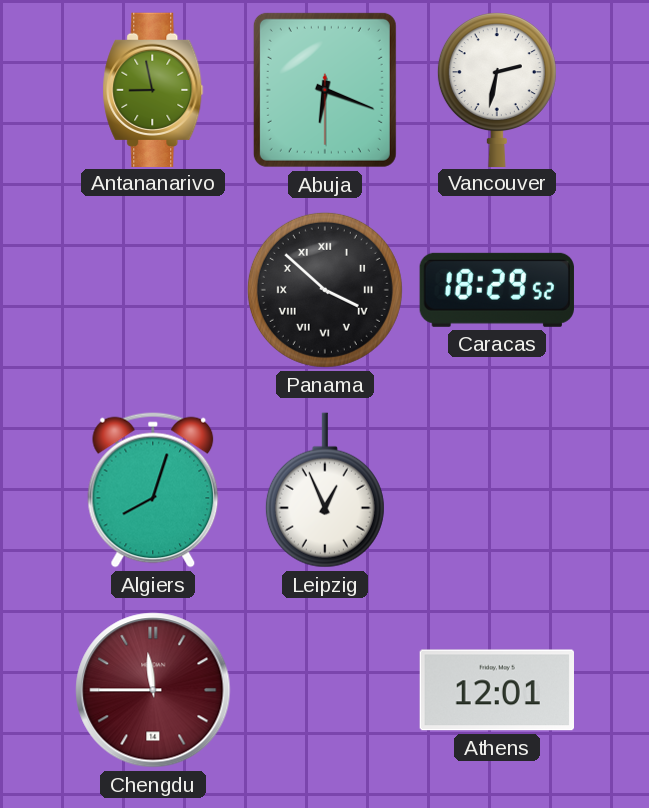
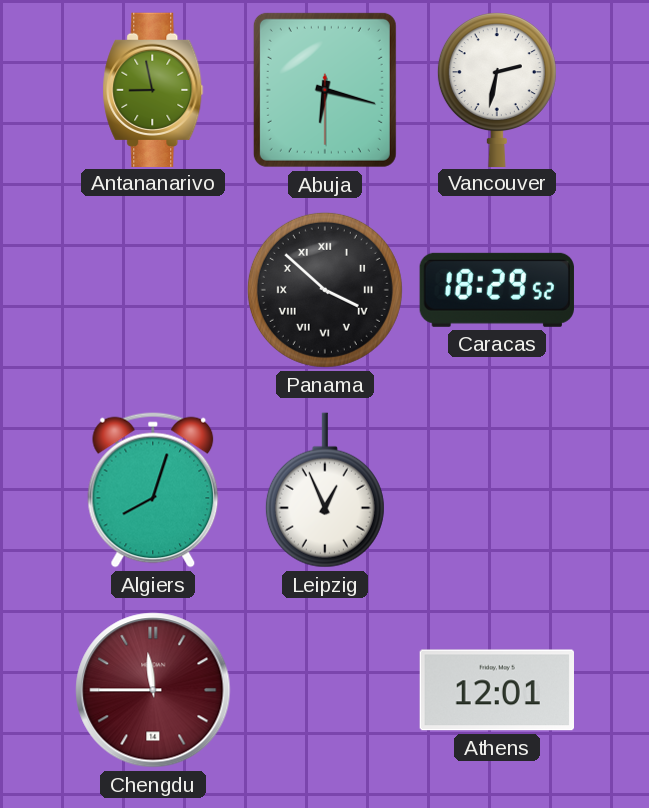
Abuja: 6:18 -> 6:17
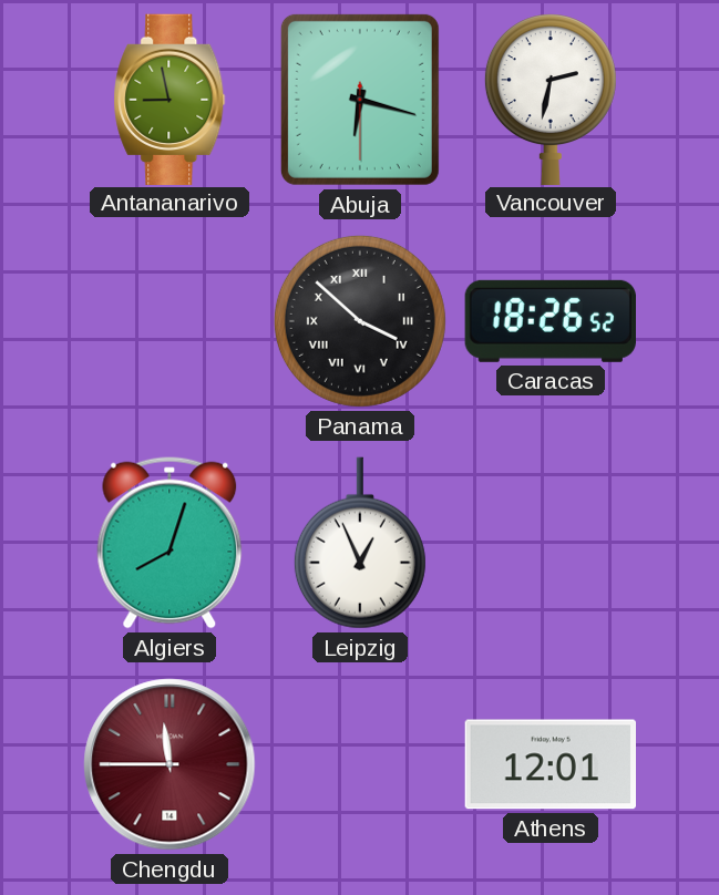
Caracas: 18:29 -> 18:26
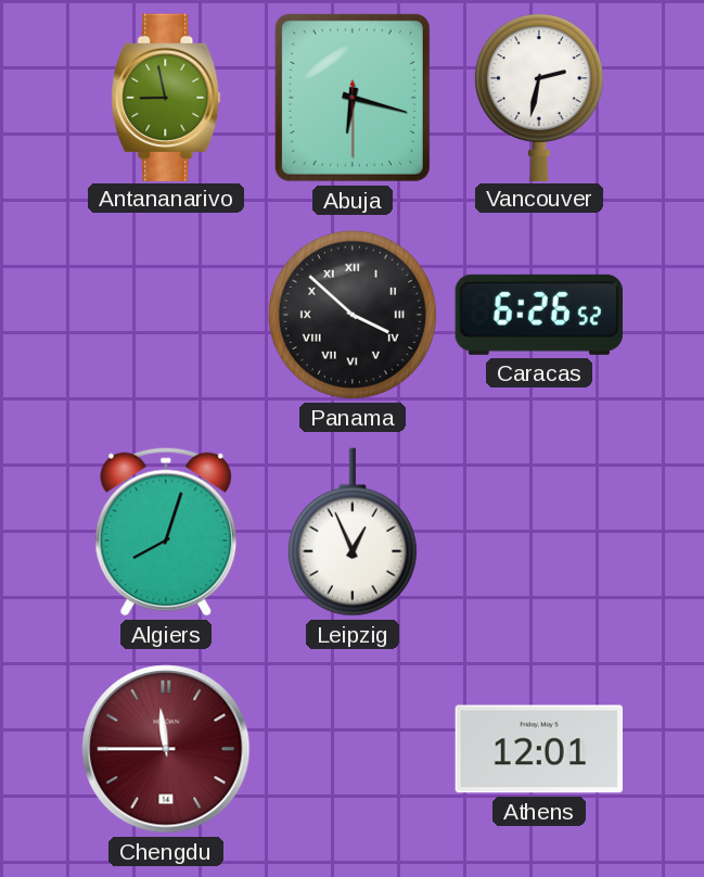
Caracas: 18:26 -> 6:26
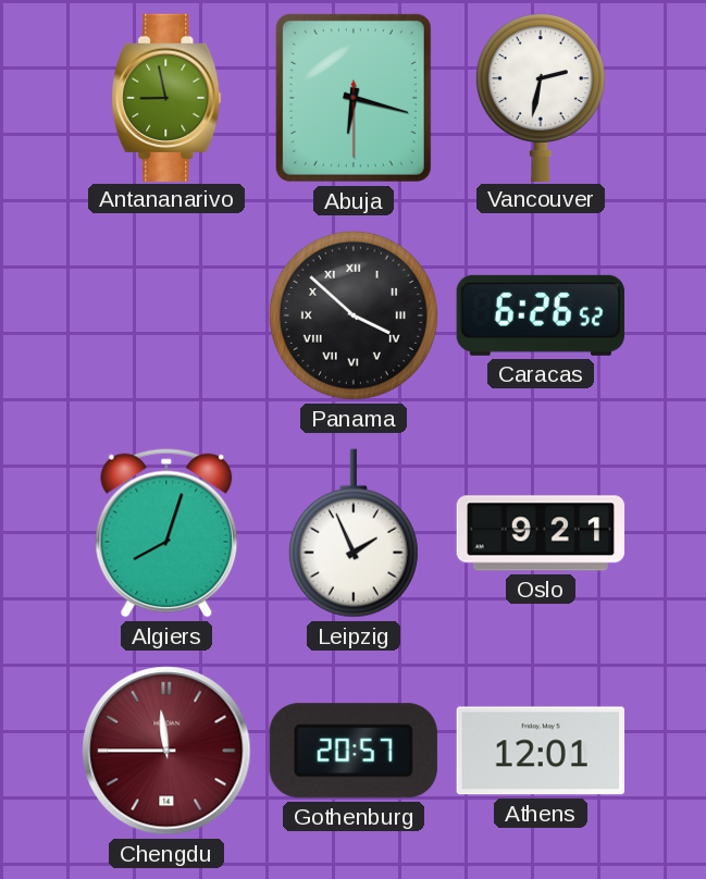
Leipzig: 12:56 -> 1:56
Oslo: none -> 9:21
Gothenburg: none -> 20:57
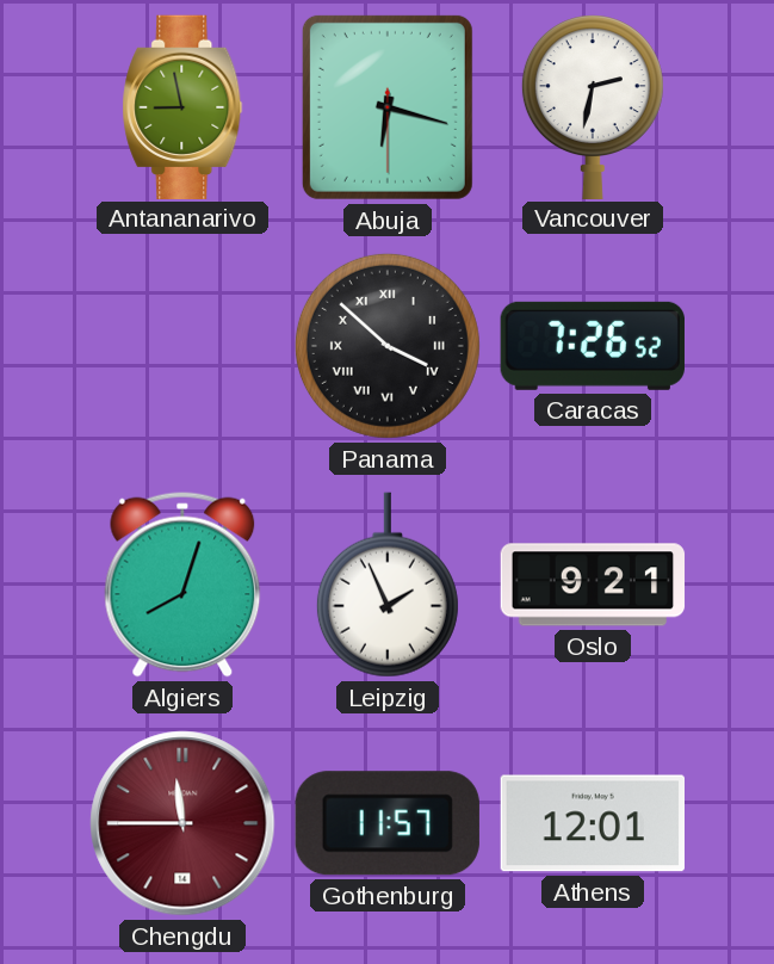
Caracas: 6:26 -> 7:26
Gothenburg: 20:57 -> 11:57
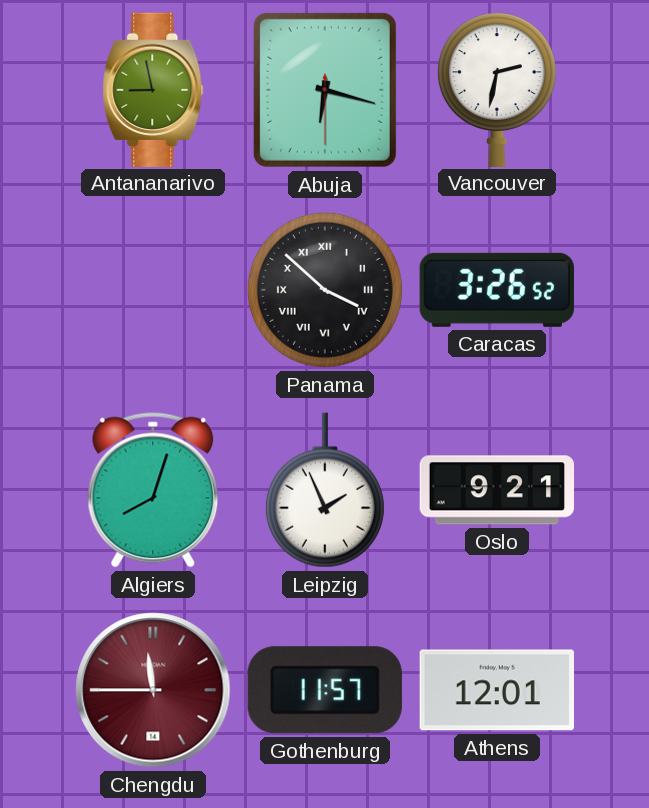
Caracas: 7:26 -> 3:26
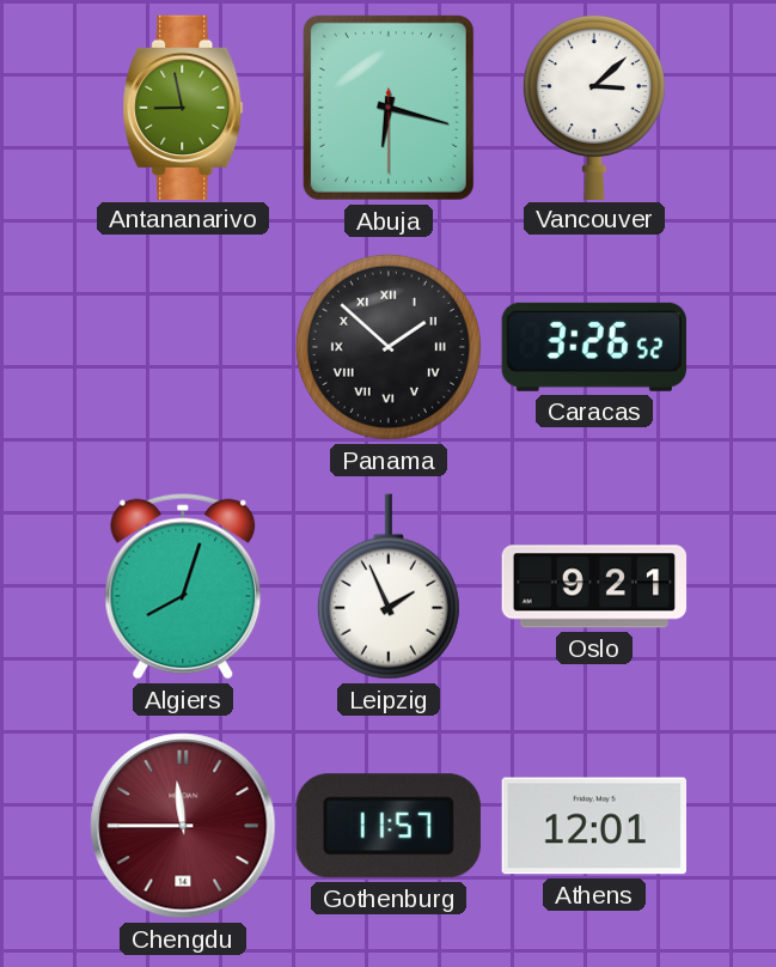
Vancouver: 2:32 -> 3:08
Panama: 3:52 -> 1:52
